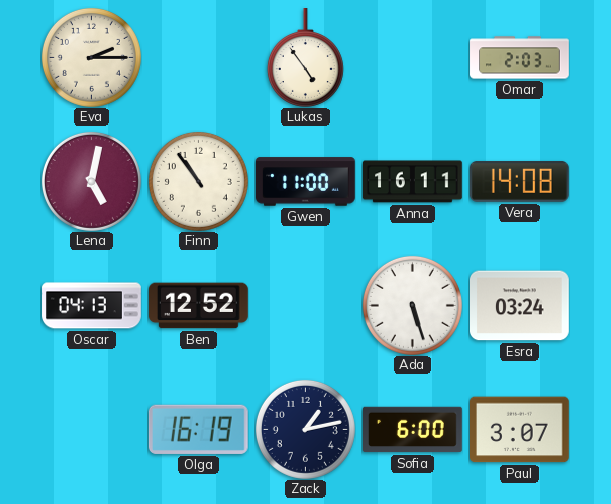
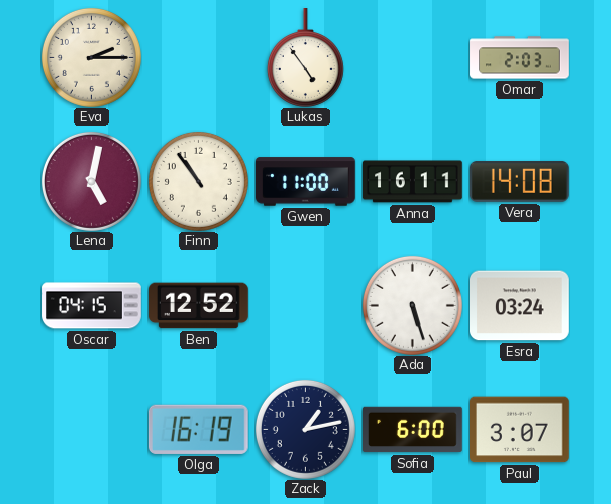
Oscar: 04:13 -> 04:15
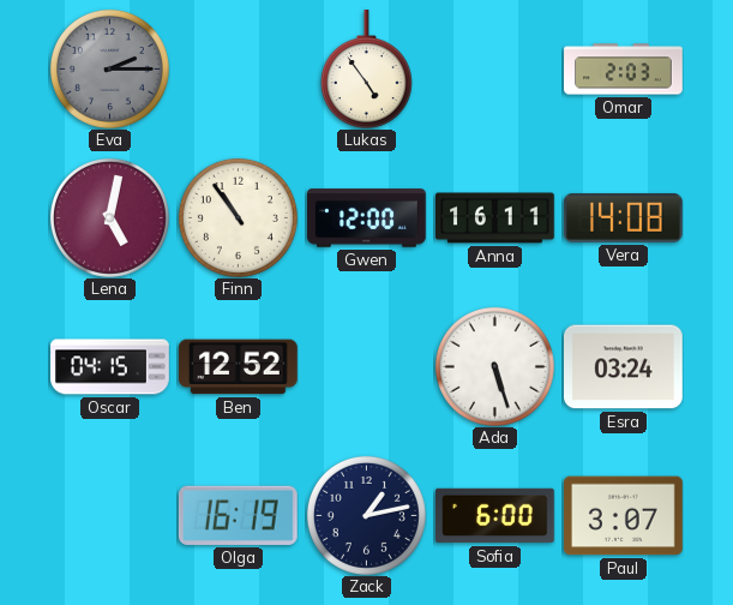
Eva dial: cream -> grey
Gwen: 11:00 -> 12:00
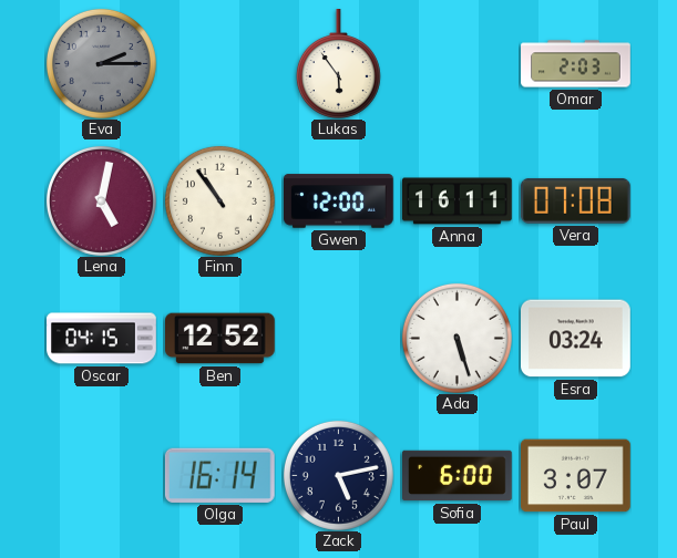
Lukas: 4:54 -> 5:54
Vera: 14:08 -> 07:08
Olga: 16:19 -> 16:14
Zack: 1:13 -> 5:13
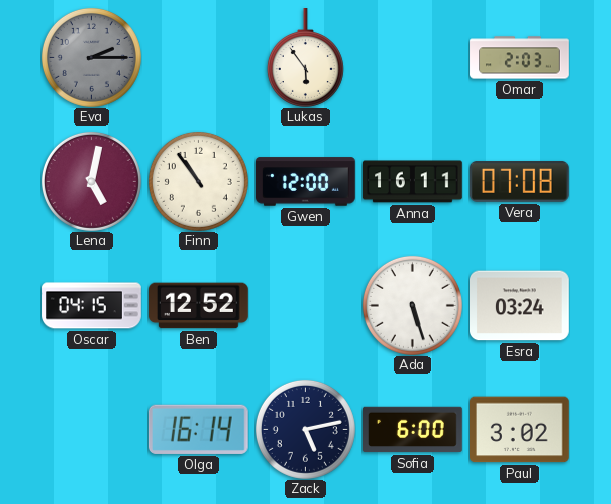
Paul: 3:07 -> 3:02
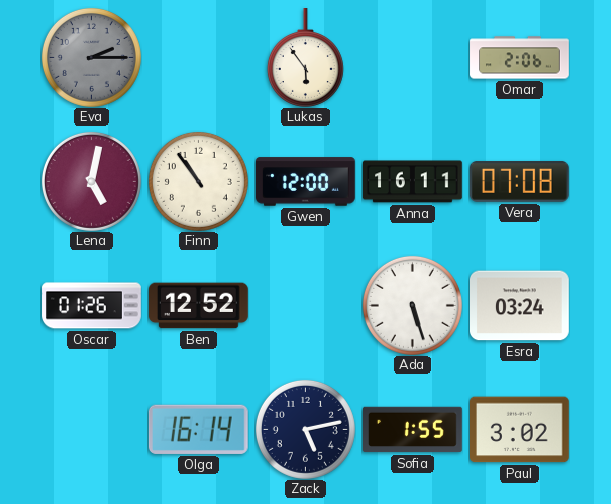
Omar: 2:03 -> 2:06
Oscar: 04:15 -> 01:26
Sofia: 6:00 -> 1:55
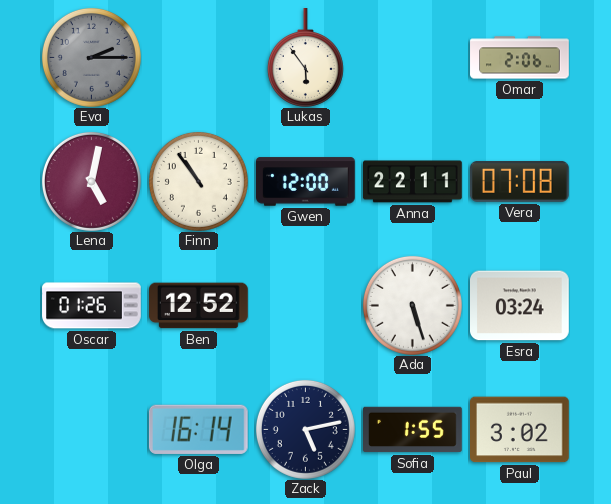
Anna: 16:11 -> 22:11
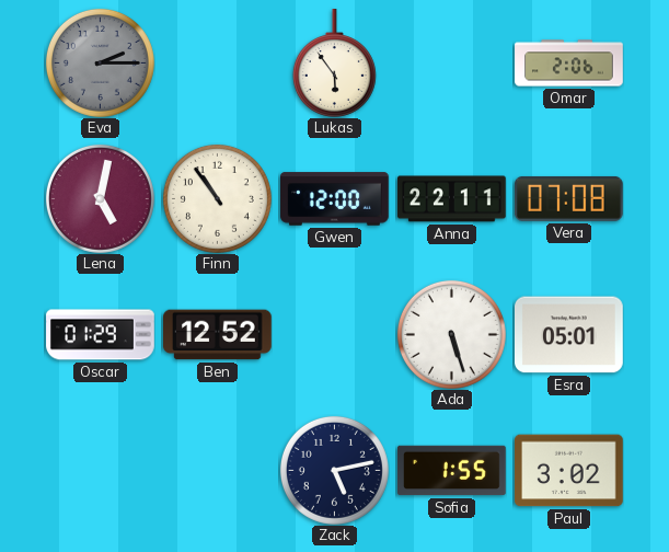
Oscar: 01:26 -> 01:29
Esra: 03:24 -> 05:01
Olga: 16:14 -> none
